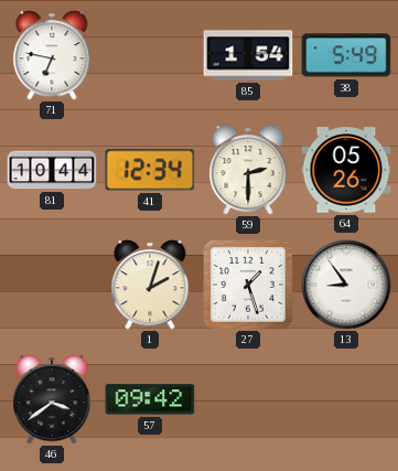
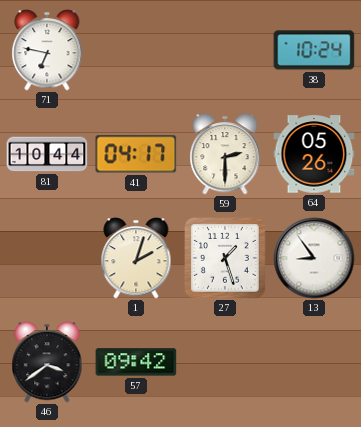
85: 1:54 -> none
38: 5:49 -> 10:24
41: 12:34 -> 04:17
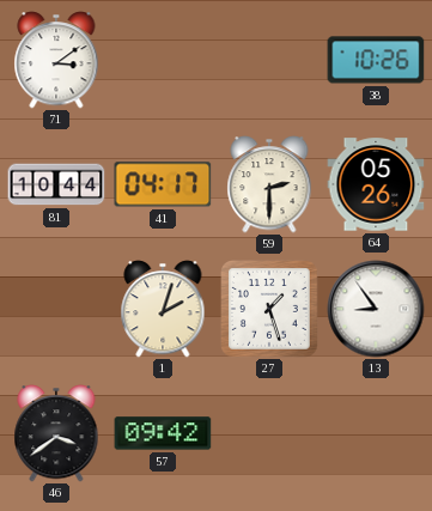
71: 6:47 -> 3:09
38: 10:24 -> 10:26
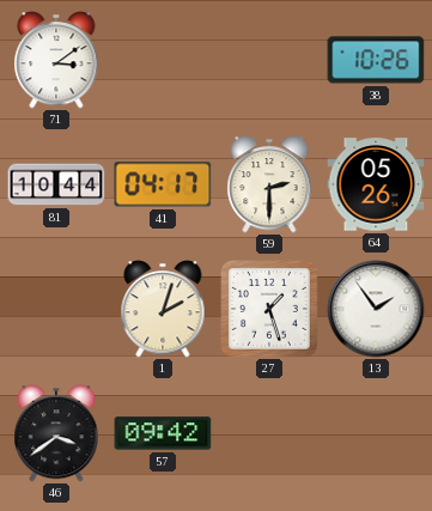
13: 8:54 -> 1:54
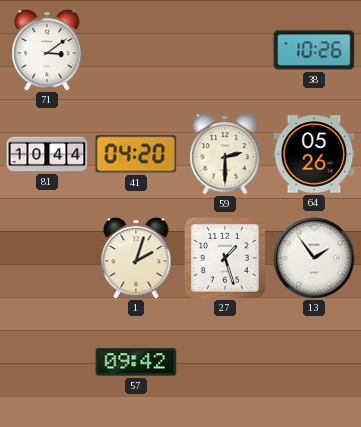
41: 04:17 -> 04:20
46: 3:39 -> none
